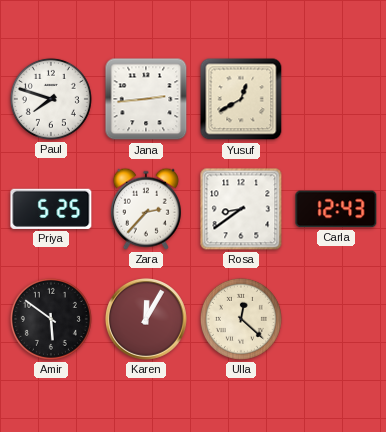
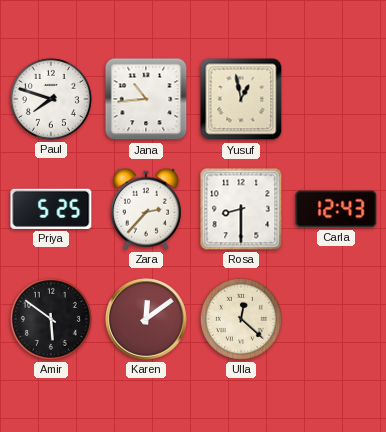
Jana: 2:44 -> 10:44
Yusuf: 12:40 -> 12:58
Rosa: 8:39 -> 8:30
Karen: 12:05 -> 12:09
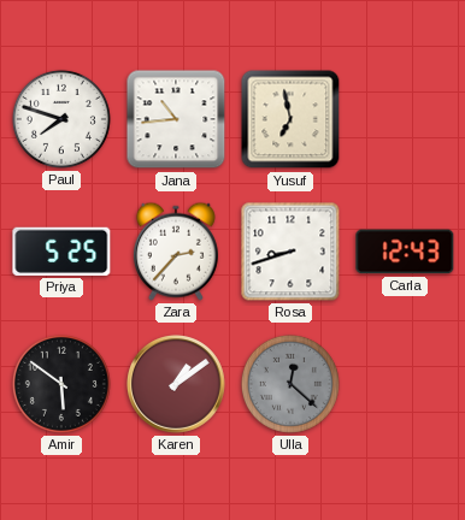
Yusuf: 12:58 -> 6:58
Rosa: 8:30 -> 8:42
Karen: 12:09 -> 1:09
Ulla dial: cream -> grey
